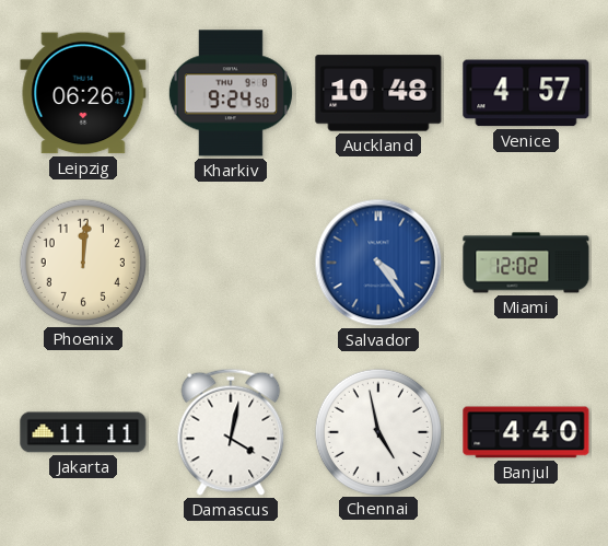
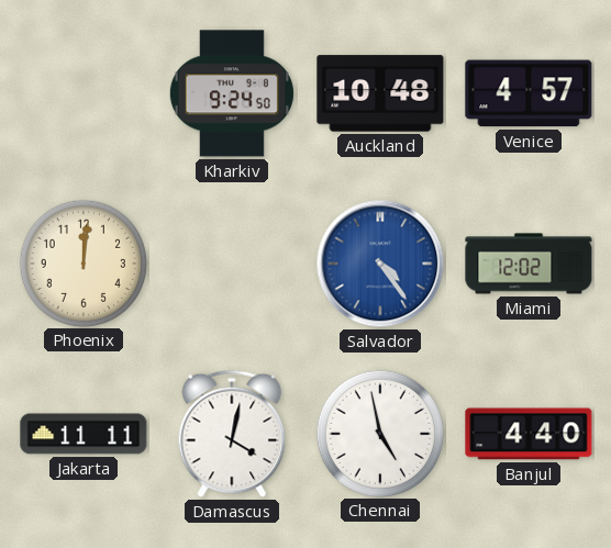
Leipzig: 06:26 -> none
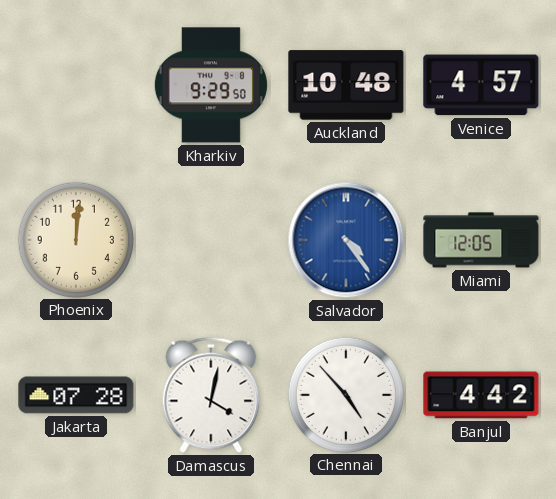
Kharkiv: 9:24 -> 9:29
Miami: 12:02 -> 12:05
Jakarta: 11:11 -> 07:28
Chennai: 4:58 -> 4:53
Banjul: 4:40 -> 4:42
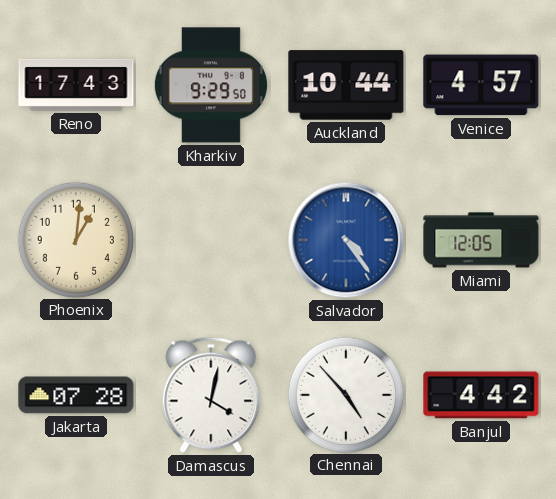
Reno: none -> 17:43
Auckland: 10:48 -> 10:44
Phoenix: 12:01 -> 1:01
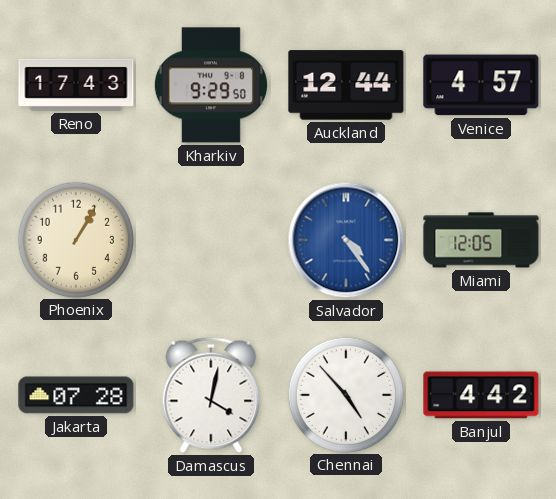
Auckland: 10:44 -> 12:44
Phoenix: 1:01 -> 1:05
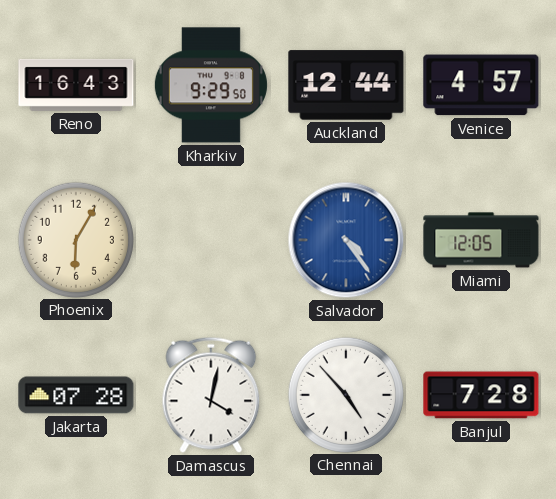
Reno: 17:43 -> 16:43
Phoenix: 1:05 -> 6:05
Banjul: 4:42 -> 7:28
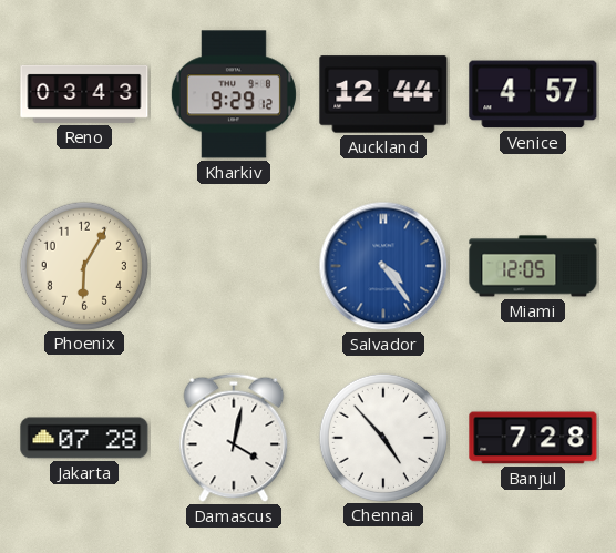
Reno: 16:43 -> 03:43
Kharkiv: 9:29:50 -> 9:29:12
